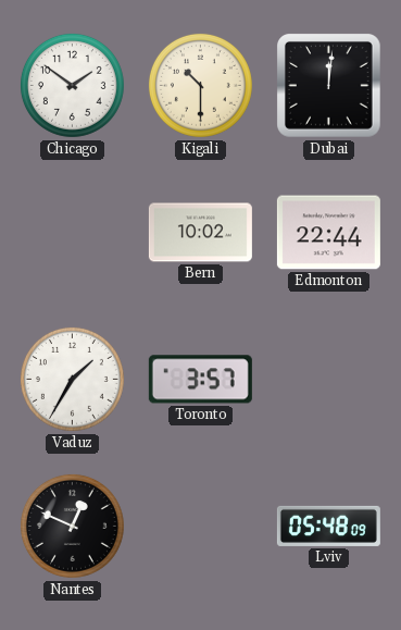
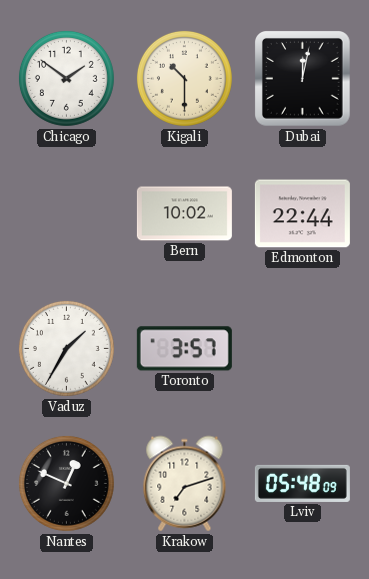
Dubai: 12:01 -> 12:02
Krakow: none -> 7:12
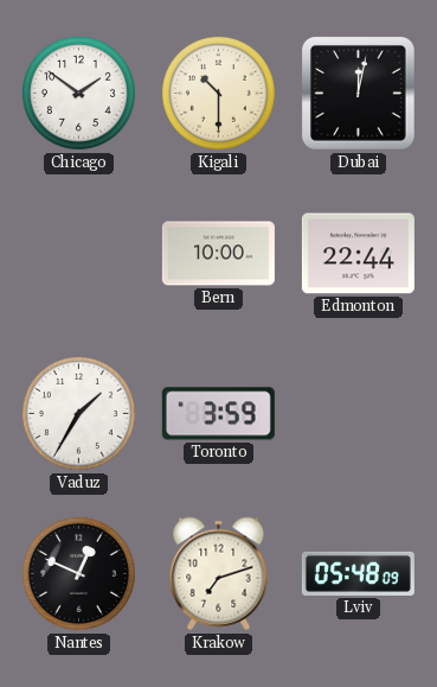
Bern: 10:02 -> 10:00
Toronto: 3:57 -> 3:59
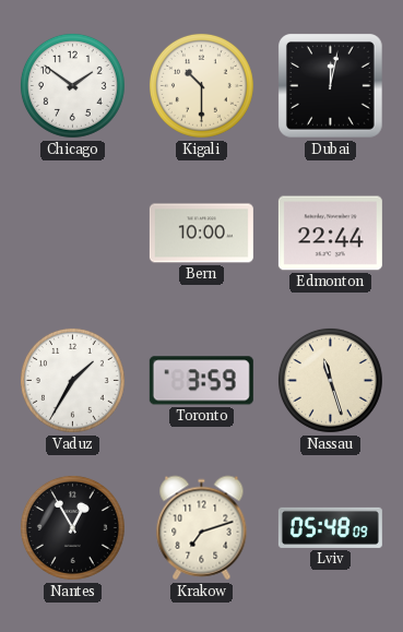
Nassau: none -> 11:27
Nantes: 12:49 -> 12:55
